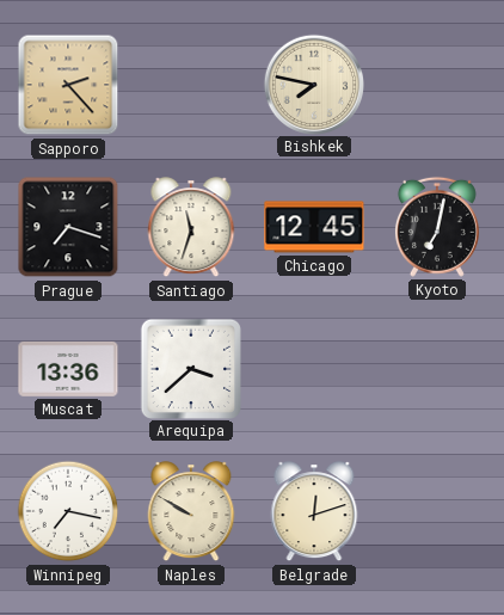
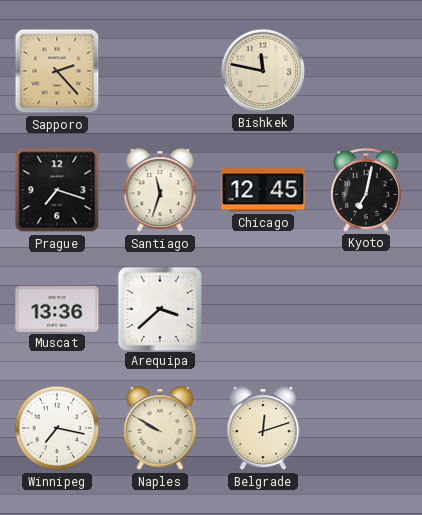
Bishkek: 7:47 -> 11:47
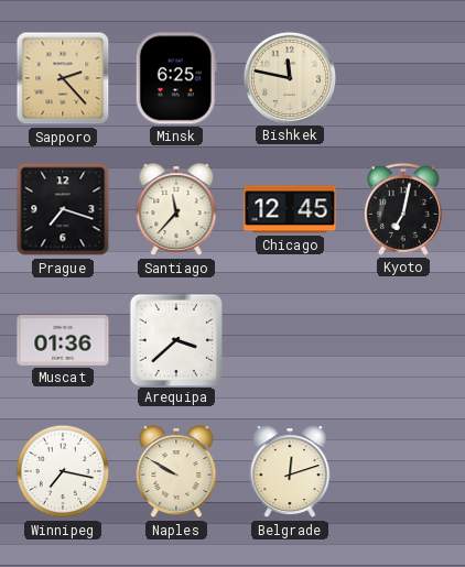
Minsk: none -> 6:25
Santiago: 11:33 -> 11:37
Muscat: 13:36 -> 01:36
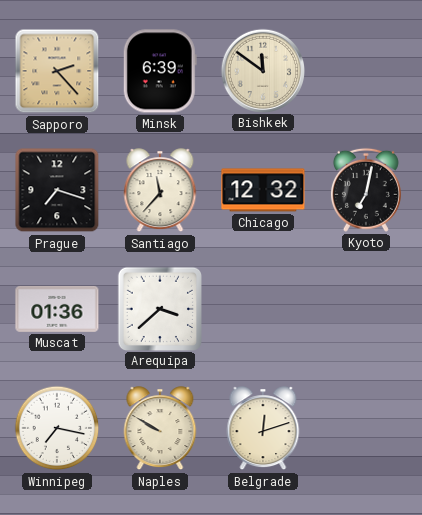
Minsk: 6:25 -> 6:39
Bishkek: 11:47 -> 11:51
Chicago: 12:45 -> 12:32
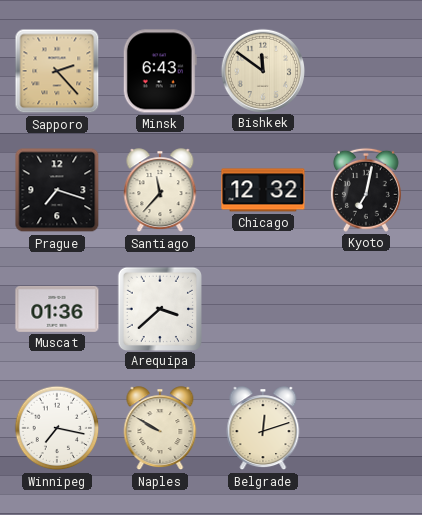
Minsk: 6:39 -> 6:43
